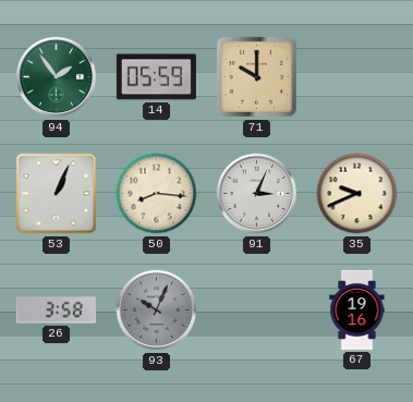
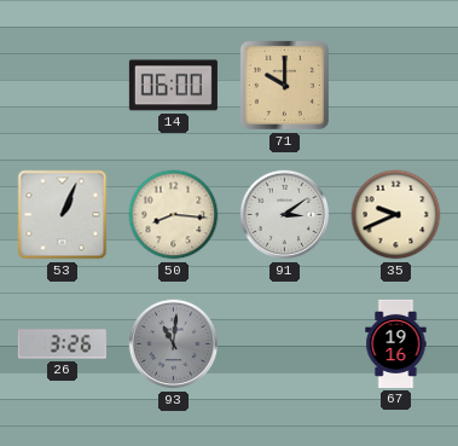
94: 1:54 -> none
14: 05:59 -> 06:00
91: 3:04 -> 3:09
26: 3:58 -> 3:26
93: 10:04 -> 11:01
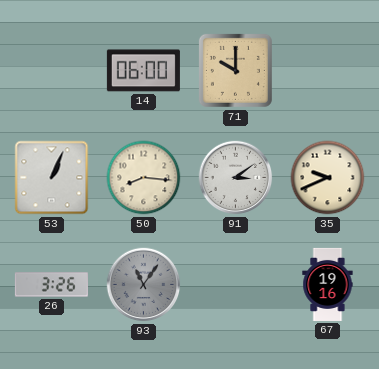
93: 11:01 -> 11:06
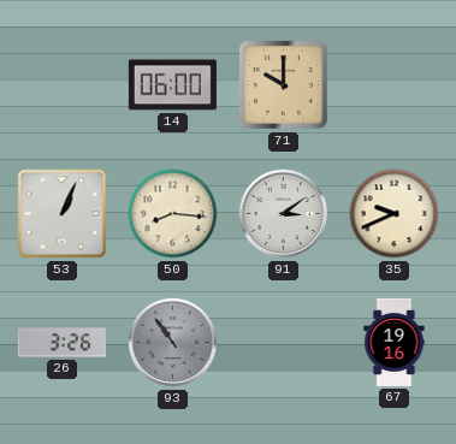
93: 11:06 -> 10:54
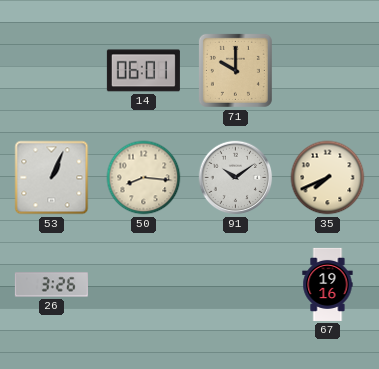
14: 06:00 -> 06:01
91: 3:09 -> 10:09
35: 9:41 -> 7:41
93: 10:54 -> none
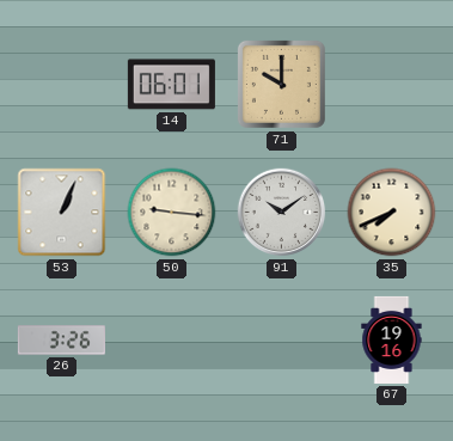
50: 8:16 -> 9:16
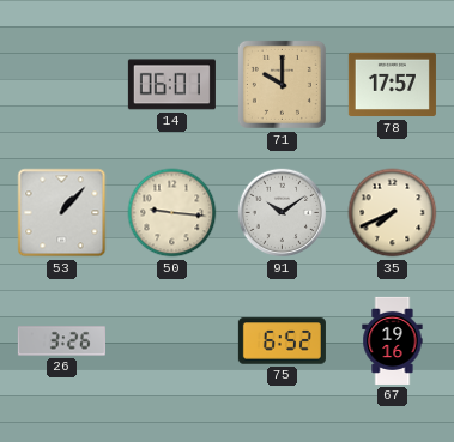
78: none -> 17:57
53: 1:04 -> 1:07
75: none -> 6:52
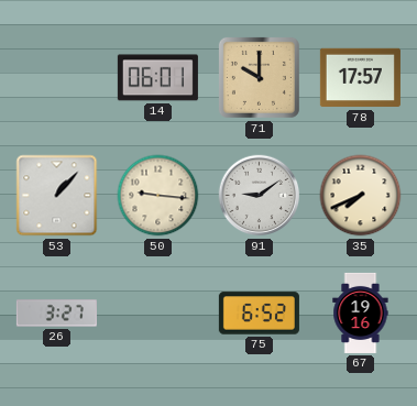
91: 10:09 -> 9:09
26: 3:26 -> 3:27
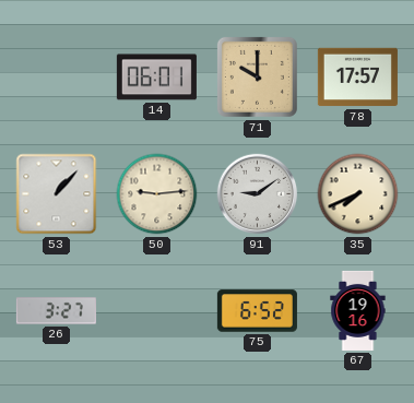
50: 9:16 -> 9:14
